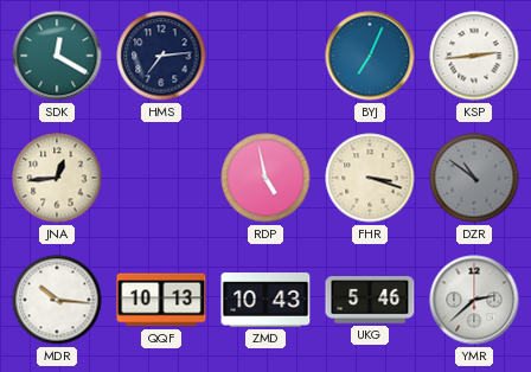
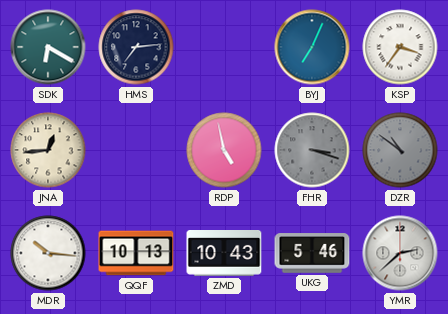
SDK: 12:20 -> 6:20
KSP: 2:44 -> 3:36
FHR dial: cream -> grey
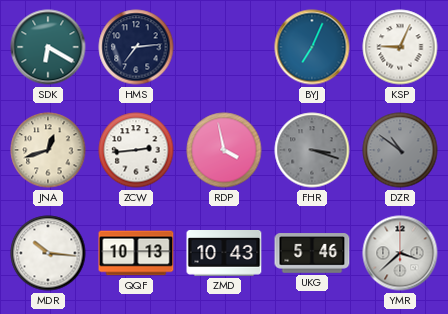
KSP: 3:36 -> 9:04
JNA: 12:44 -> 12:42
ZCW: none -> 2:44
RDP: 4:58 -> 3:58
YMR: 2:38 -> 3:38
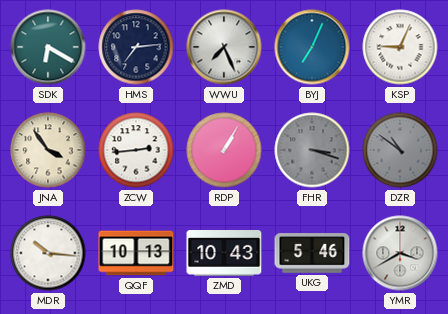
WWU: none -> 7:26
JNA: 12:42 -> 3:54
RDP: 3:58 -> 1:05
YMR: 3:38 -> 3:40
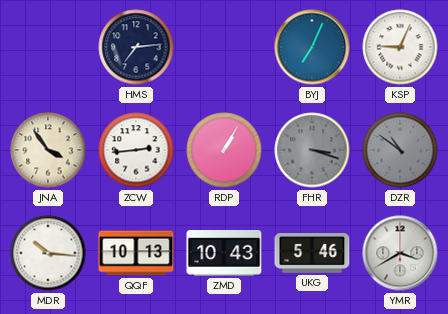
SDK: 6:20 -> none
WWU: 7:26 -> none
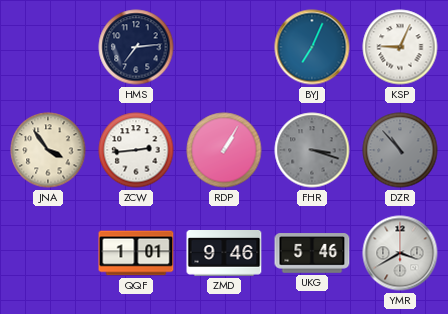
DZR: 10:51 -> 10:53
MDR: 10:16 -> none
QQF: 10:13 -> 1:01
ZMD: 10:43 -> 9:46
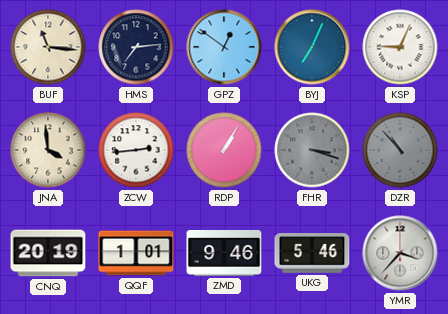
BUF: none -> 11:16
GPZ: none -> 12:51
JNA: 3:54 -> 3:59
CNQ: none -> 20:19
YMR: 3:40 -> 3:37
